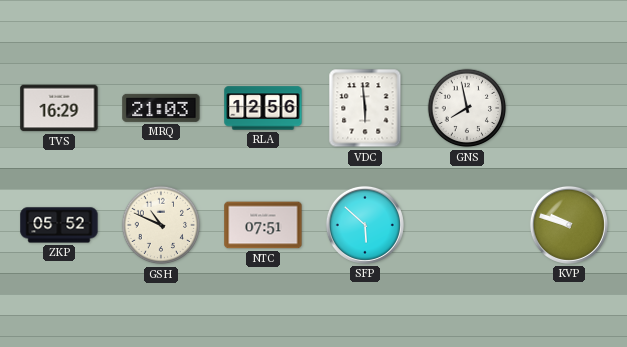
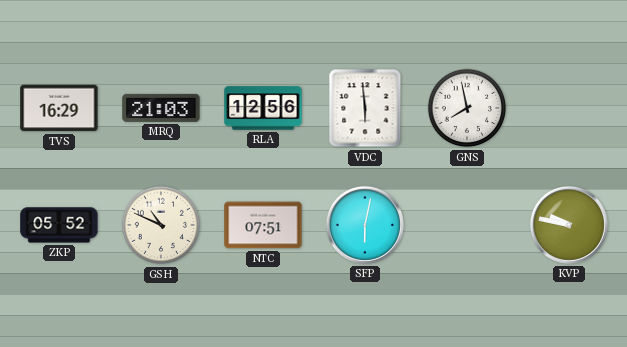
SFP: 5:52 -> 6:02
KVP: 9:48 -> 9:47
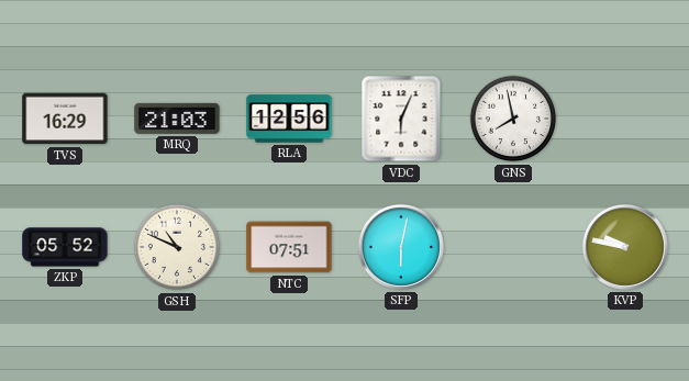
VDC: 5:59 -> 6:04
